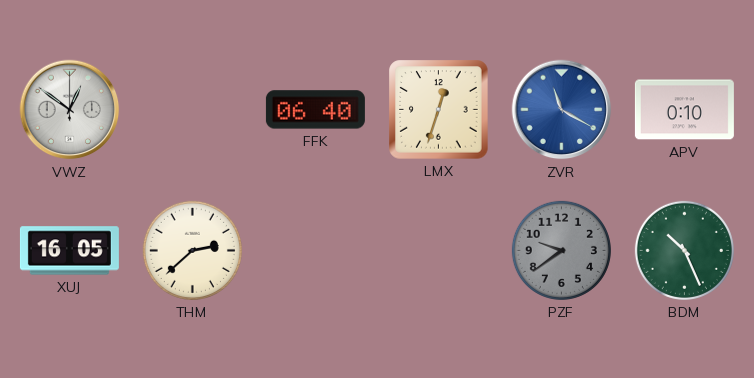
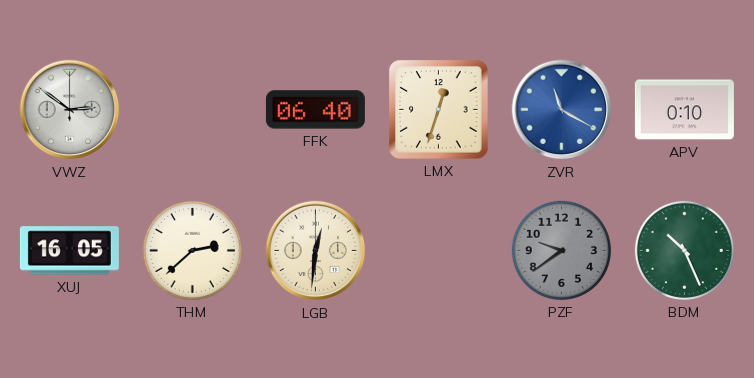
VWZ: 12:51 -> 2:51
LGB: none -> 12:31
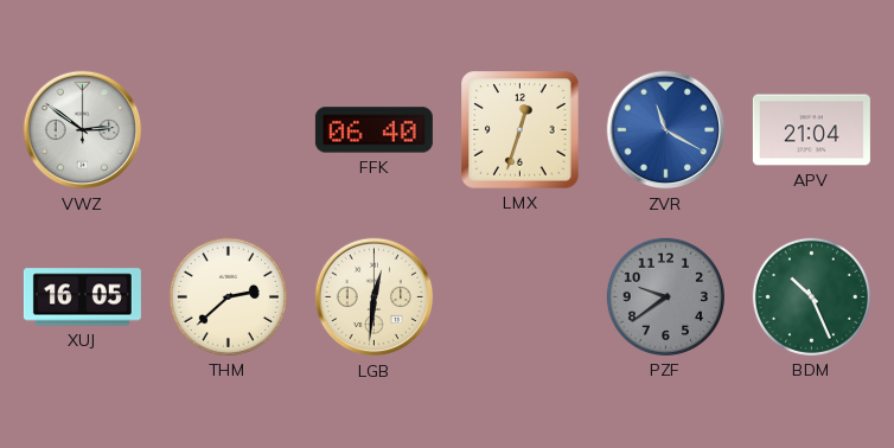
APV: 0:10 -> 21:04
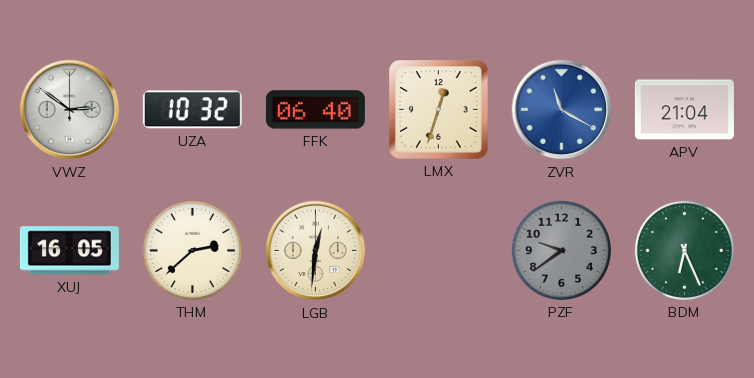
UZA: none -> 10:32
BDM: 10:26 -> 6:26
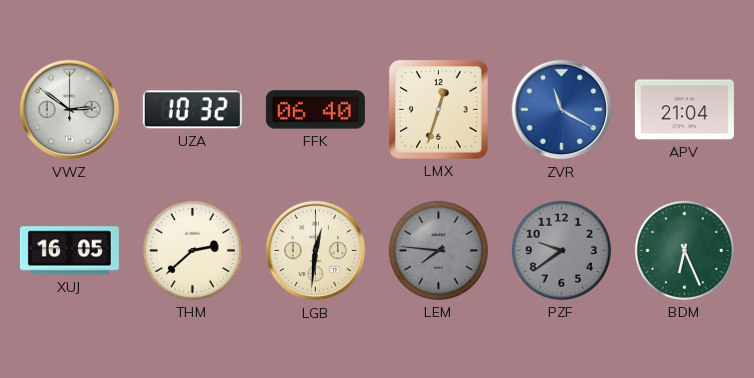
LEM: none -> 7:46
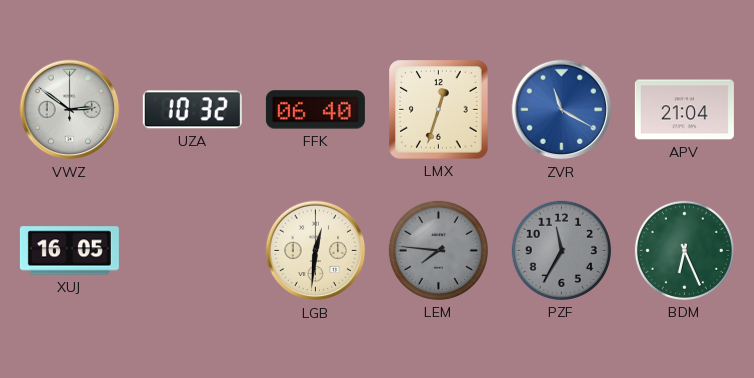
THM: 2:38 -> none
PZF: 9:39 -> 11:35
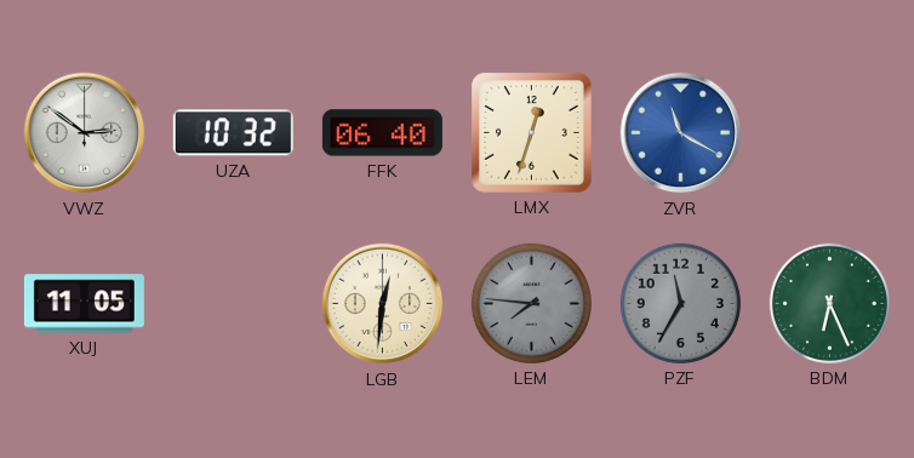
APV: 21:04 -> none
XUJ: 16:05 -> 11:05
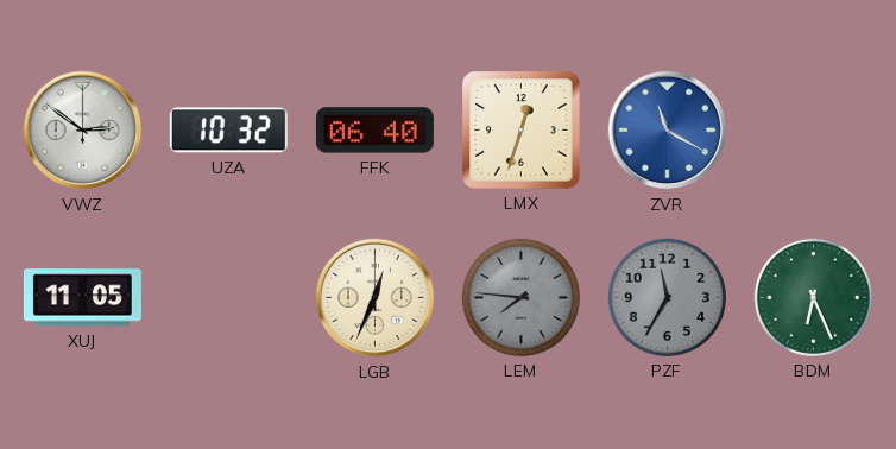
LGB: 12:31 -> 12:34
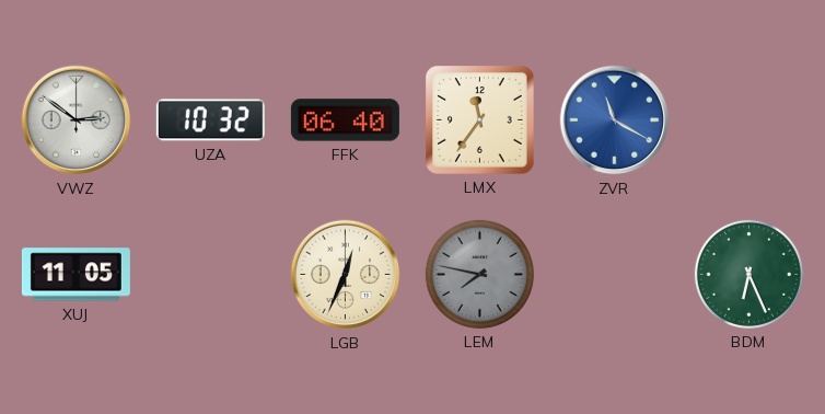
LMX: 12:33 -> 11:36
LEM: 7:46 -> 7:47
PZF: 11:35 -> none
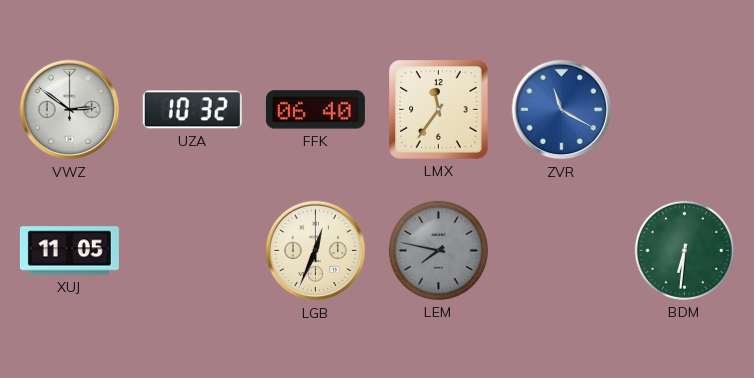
BDM: 6:26 -> 6:31
